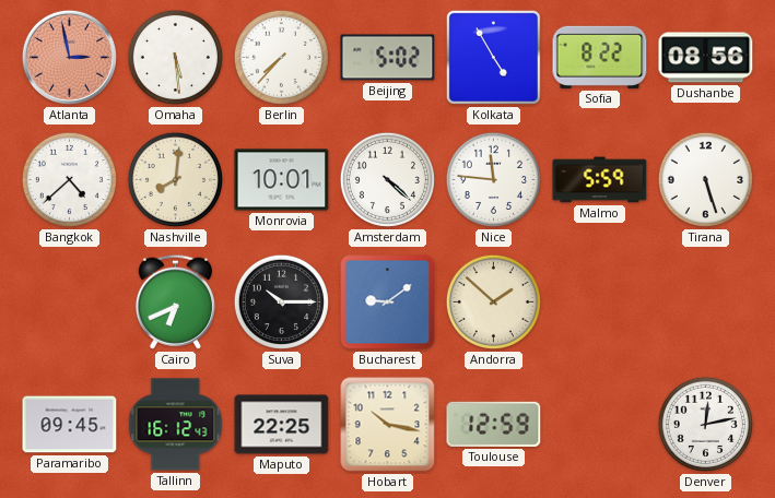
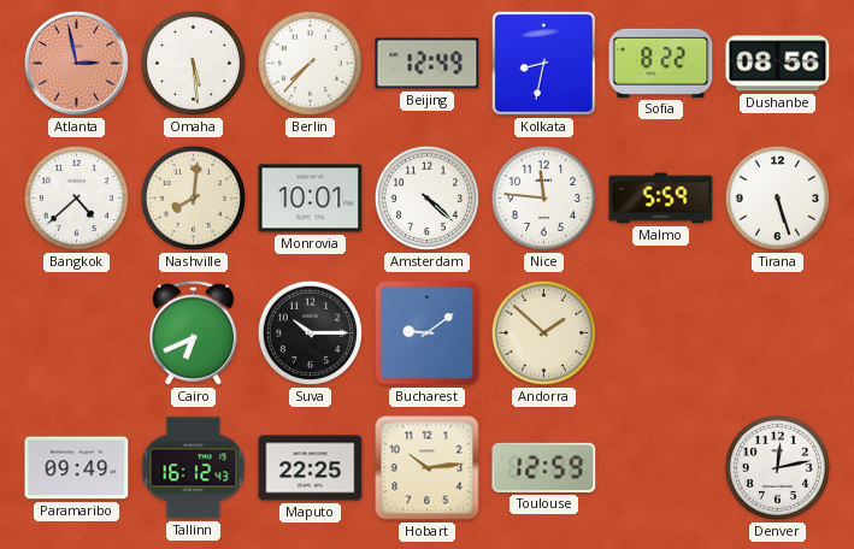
Beijing: 5:02 -> 12:49
Kolkata: 4:55 -> 8:32
Paramaribo: 09:45 -> 09:49
Hobart: 10:17 -> 10:14
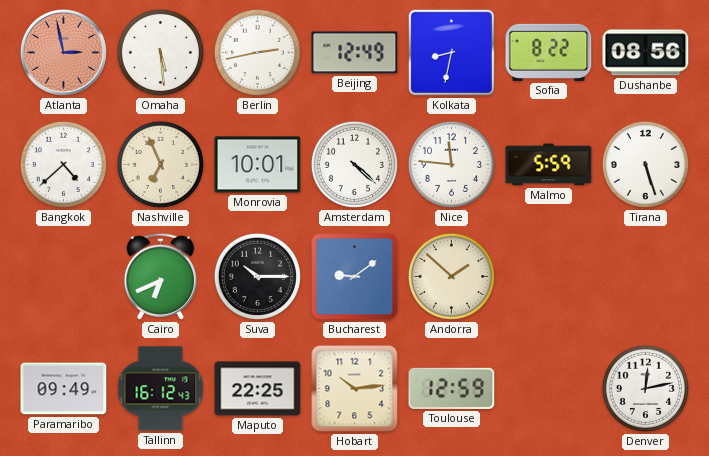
Berlin: 7:37 -> 2:43
Nashville: 8:01 -> 6:56
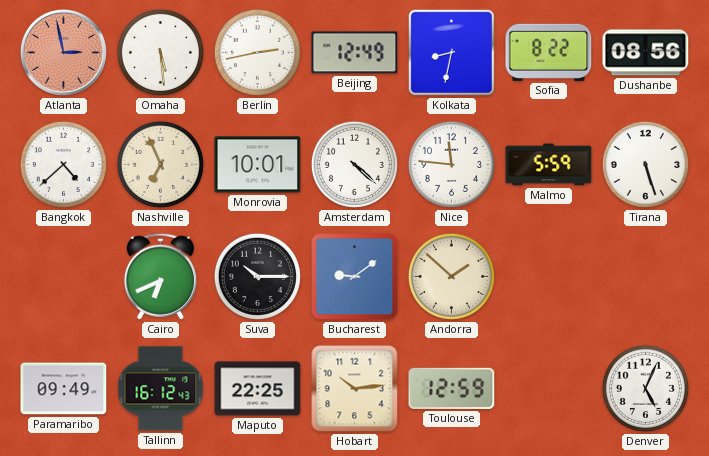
Denver: 12:13 -> 5:04
